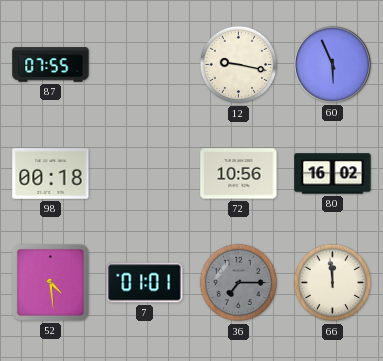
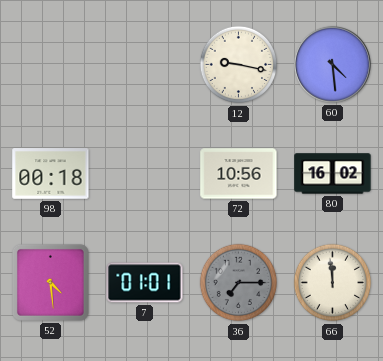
87: 07:55 -> none
60: 5:56 -> 4:29
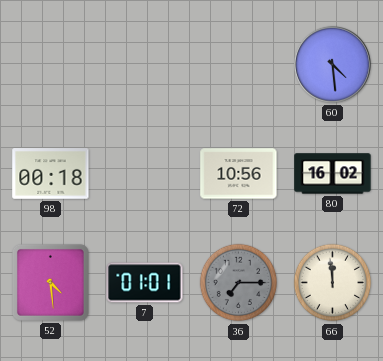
12: 9:17 -> none
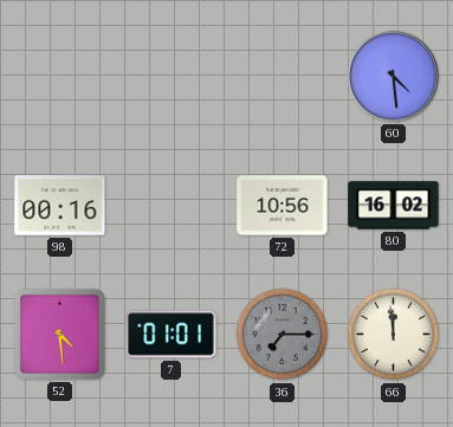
98: 00:18 -> 00:16
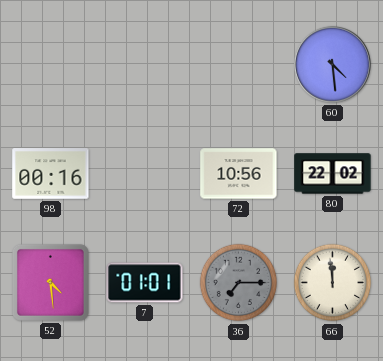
80: 16:02 -> 22:02
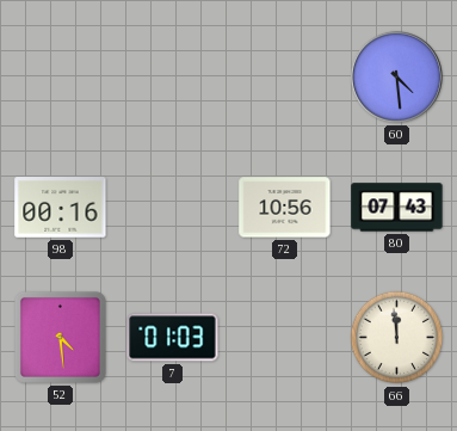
80: 22:02 -> 07:43
7: 01:01 -> 01:03
36: 7:15 -> none
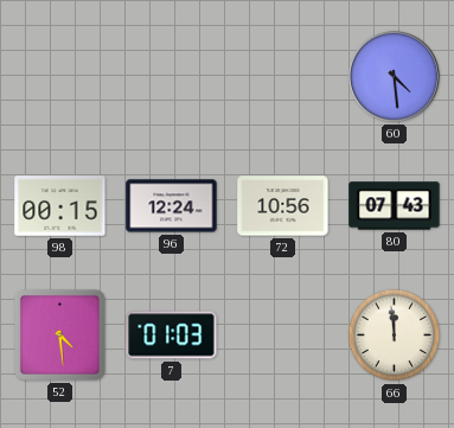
98: 00:16 -> 00:15
96: none -> 12:24
